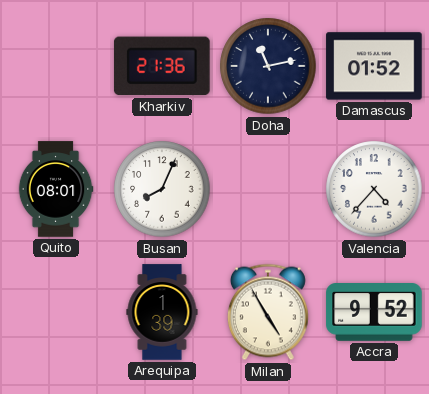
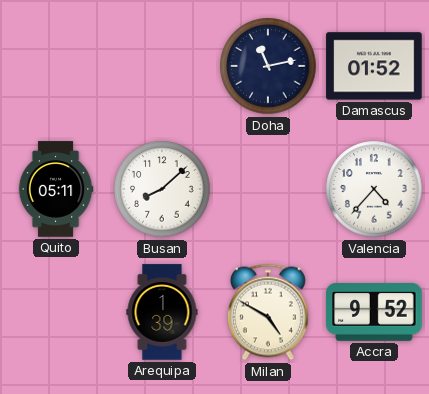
Kharkiv: 21:36 -> none
Quito: 08:01 -> 05:11
Busan: 8:04 -> 8:08
Milan: 4:55 -> 4:50
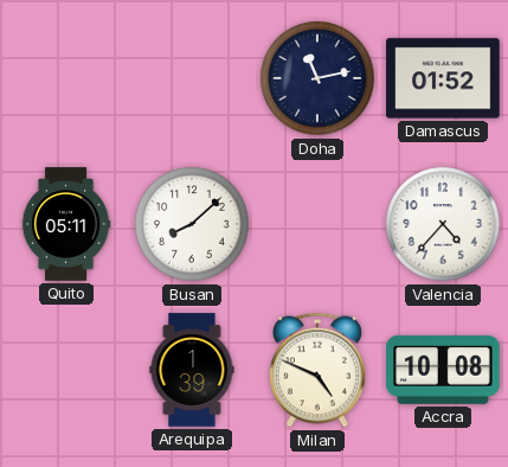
Milan: 4:50 -> 4:49
Accra: 9:52 -> 10:08
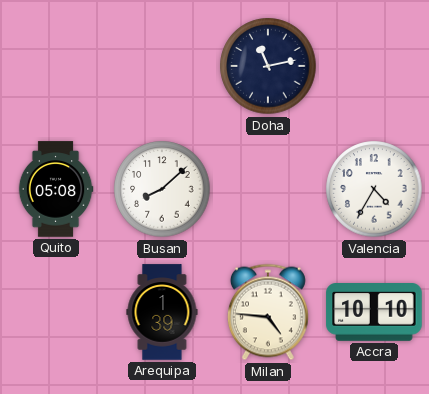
Damascus: 01:52 -> none
Quito: 05:11 -> 05:08
Valencia: 4:37 -> 4:35
Milan: 4:49 -> 4:46
Accra: 10:08 -> 10:10
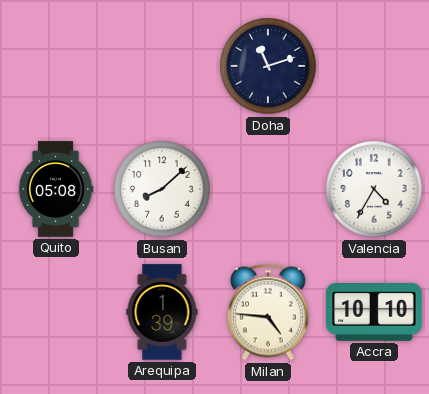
Doha: 11:13 -> 11:12
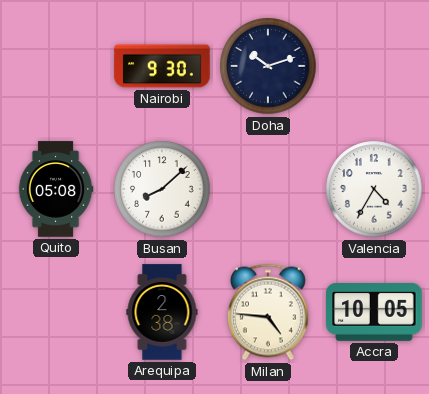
Nairobi: none -> 9:30
Doha: 11:12 -> 10:12
Arequipa: 1:39 -> 2:38
Accra: 10:10 -> 10:05
